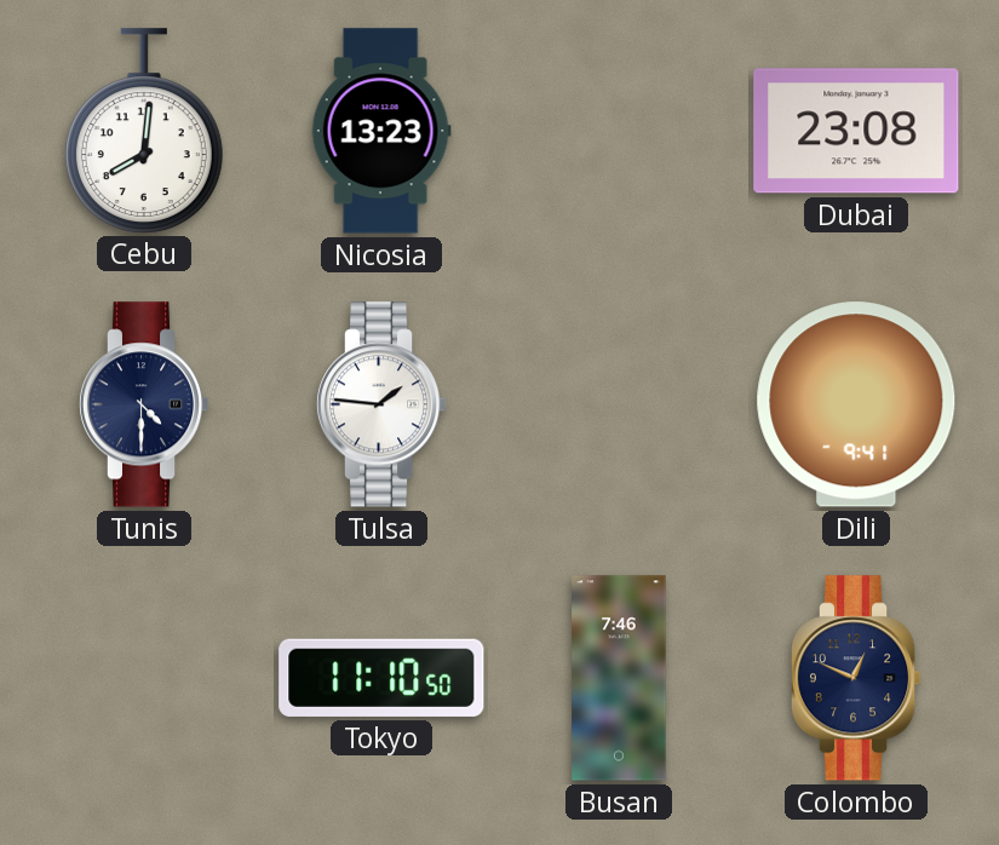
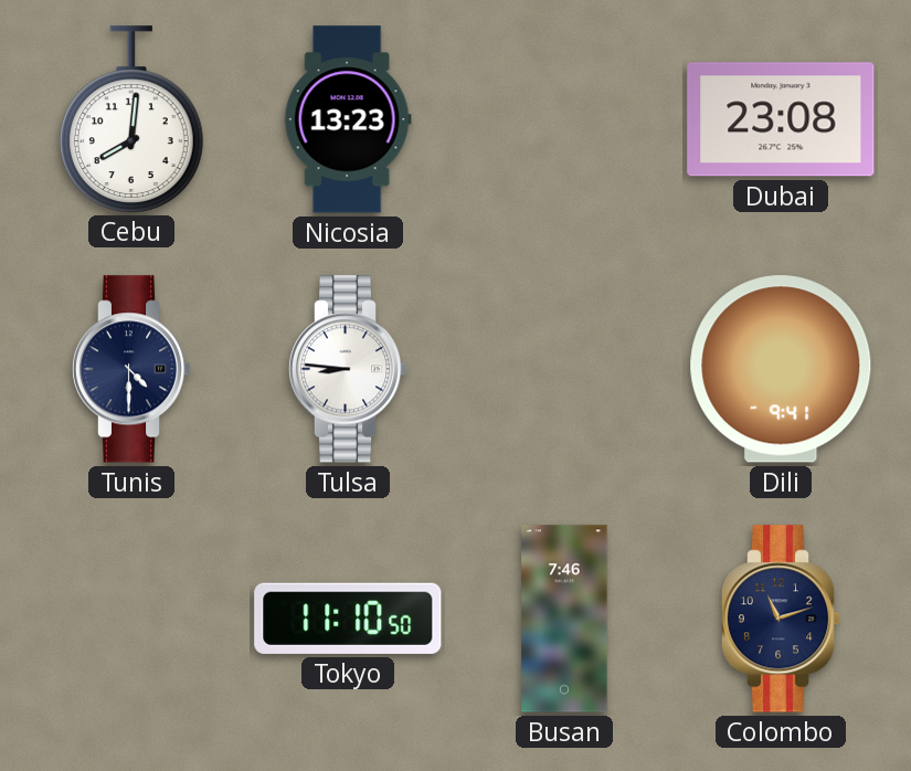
Tulsa: 1:46 -> 8:46
Colombo: 12:49 -> 11:12
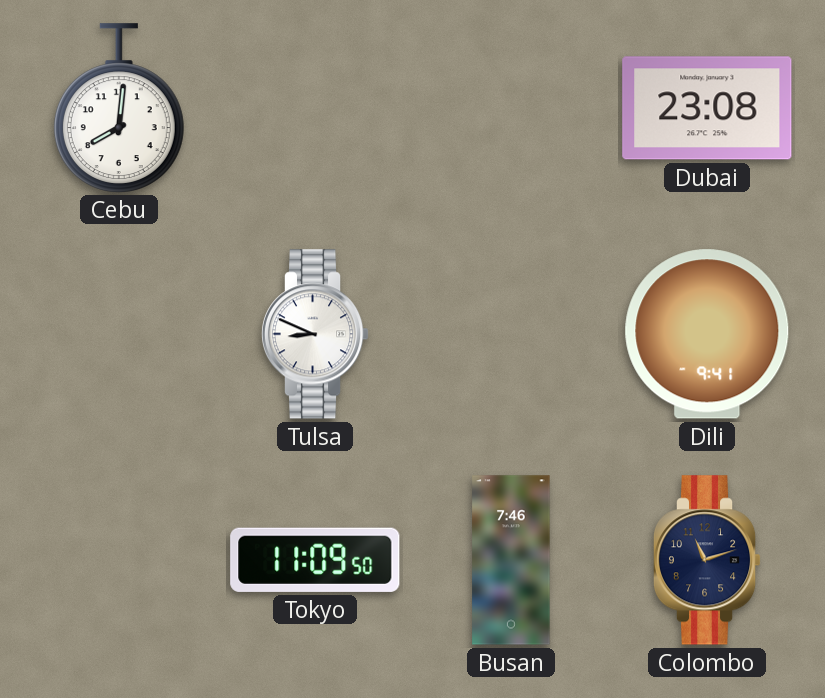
Nicosia: 13:23 -> none
Tunis: 4:30 -> none
Tulsa: 8:46 -> 8:49
Tokyo: 11:10 -> 11:09
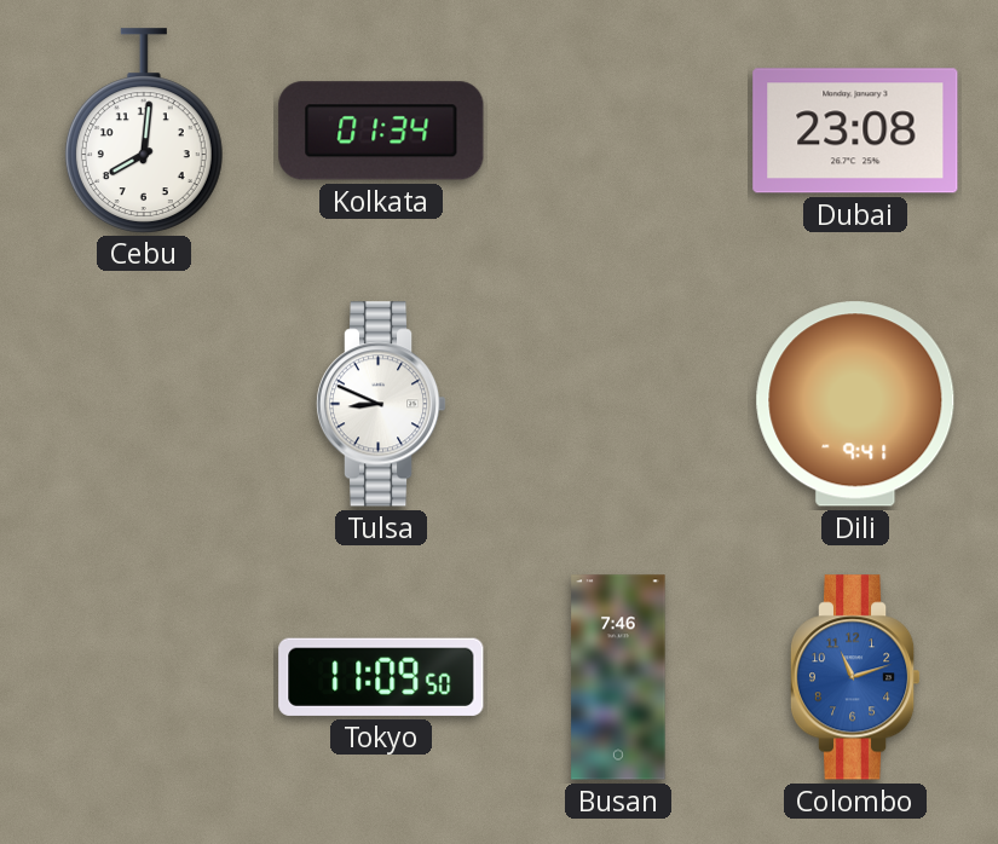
Kolkata: none -> 01:34
Colombo dial: navy -> blue
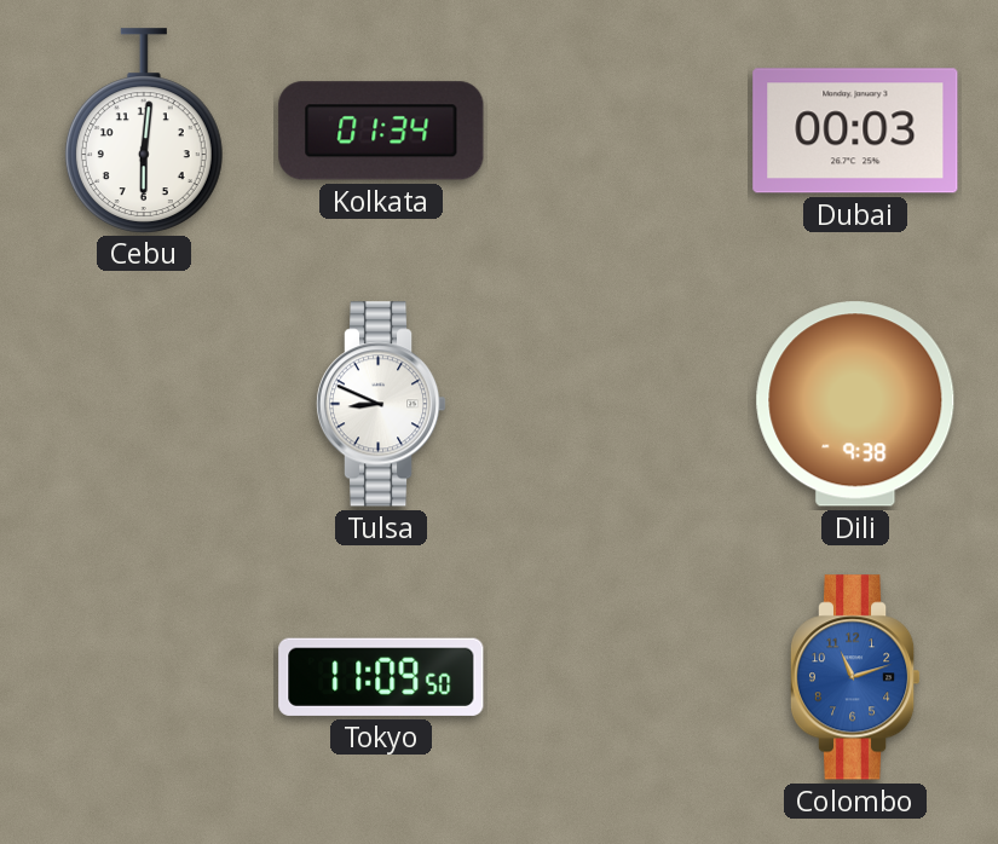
Cebu: 8:01 -> 6:01
Dubai: 23:08 -> 00:03
Dili: 9:41 -> 9:38
Busan: 7:46 -> none
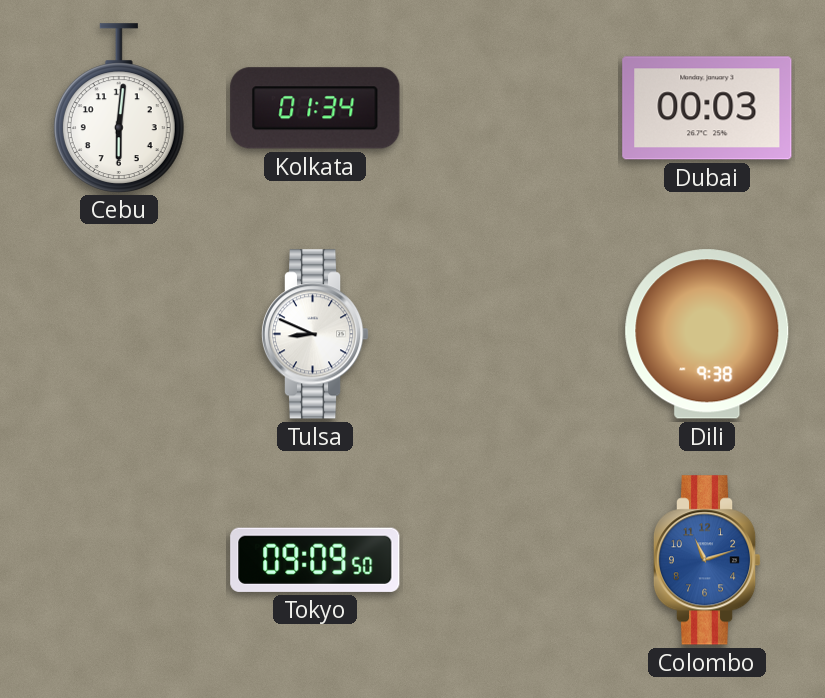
Tokyo: 11:09 -> 09:09
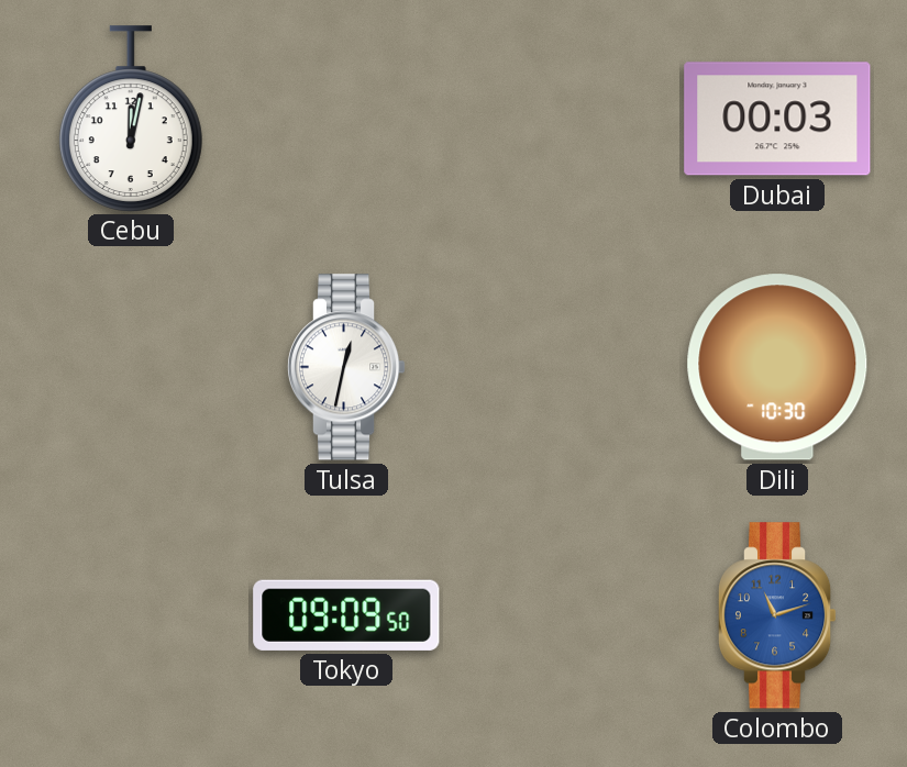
Cebu: 6:01 -> 12:02
Kolkata: 01:34 -> none
Tulsa: 8:49 -> 12:32
Dili: 9:38 -> 10:30
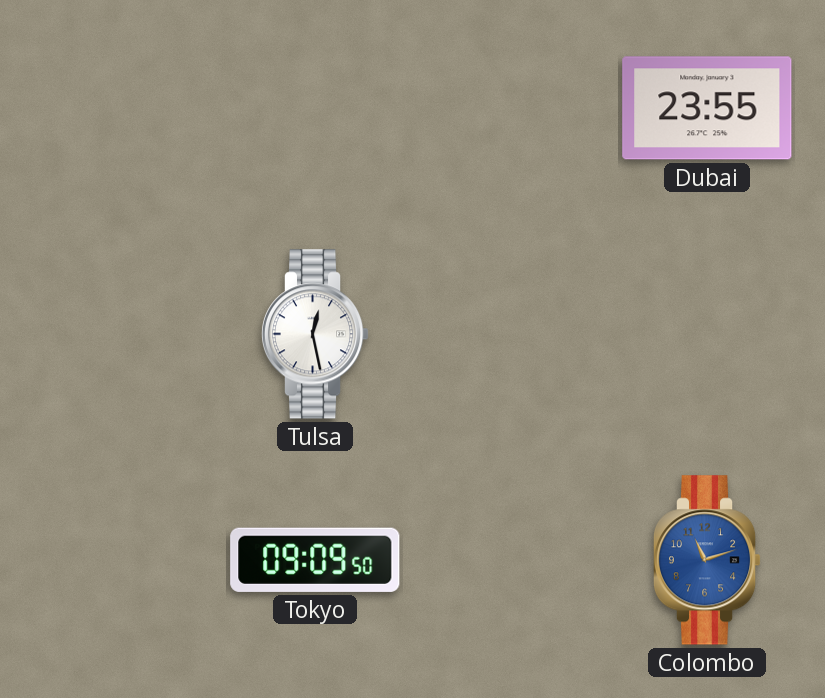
Cebu: 12:02 -> none
Dubai: 00:03 -> 23:55
Tulsa: 12:32 -> 12:28
Dili: 10:30 -> none
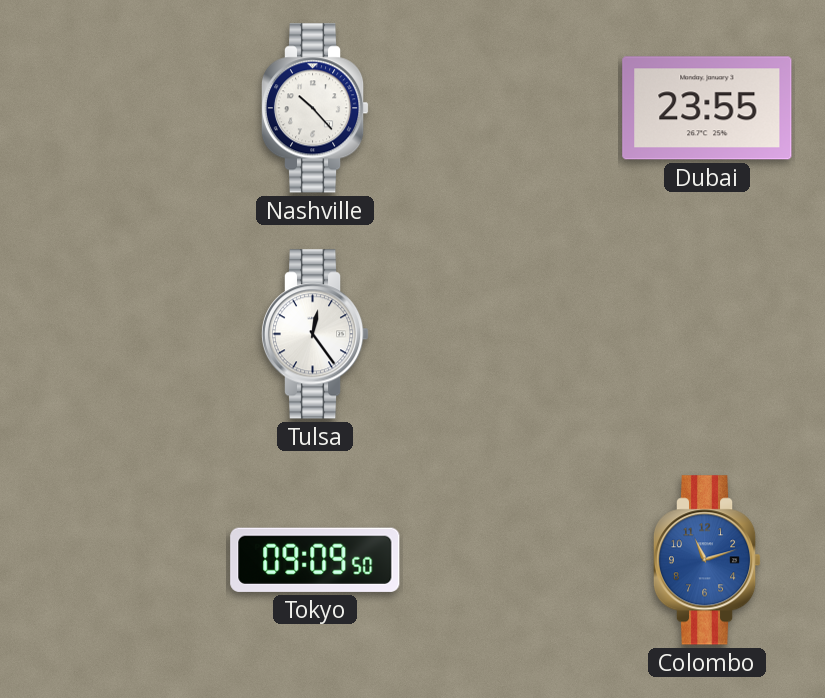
Nashville: none -> 10:23
Tulsa: 12:28 -> 12:24
